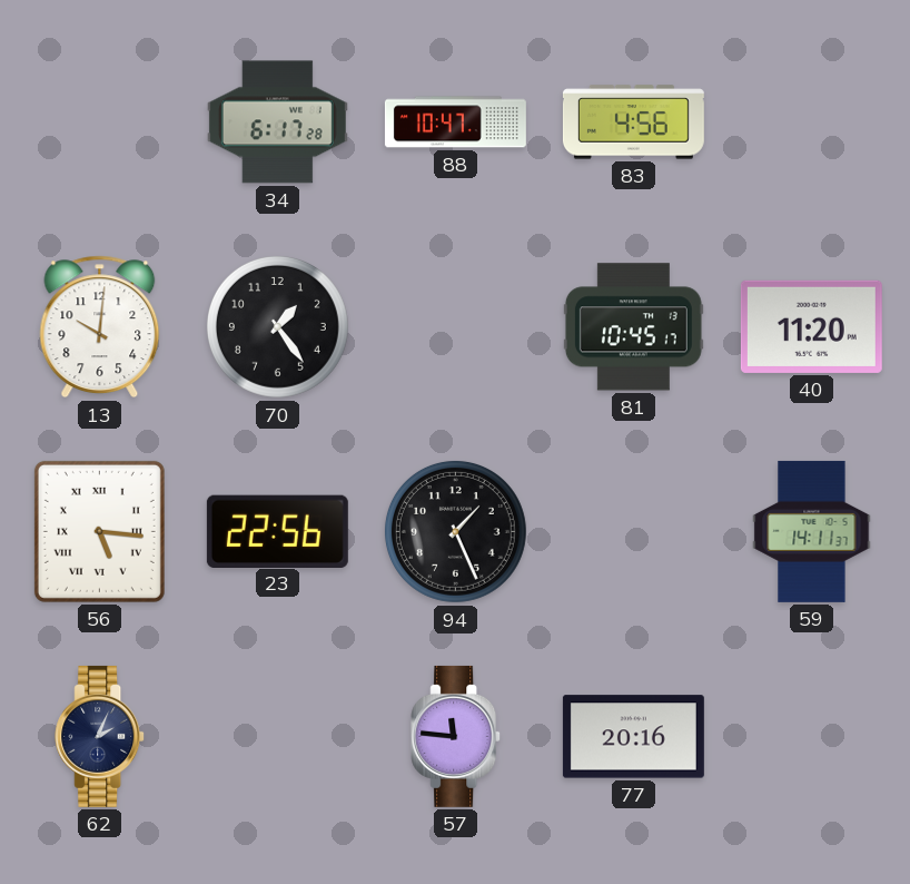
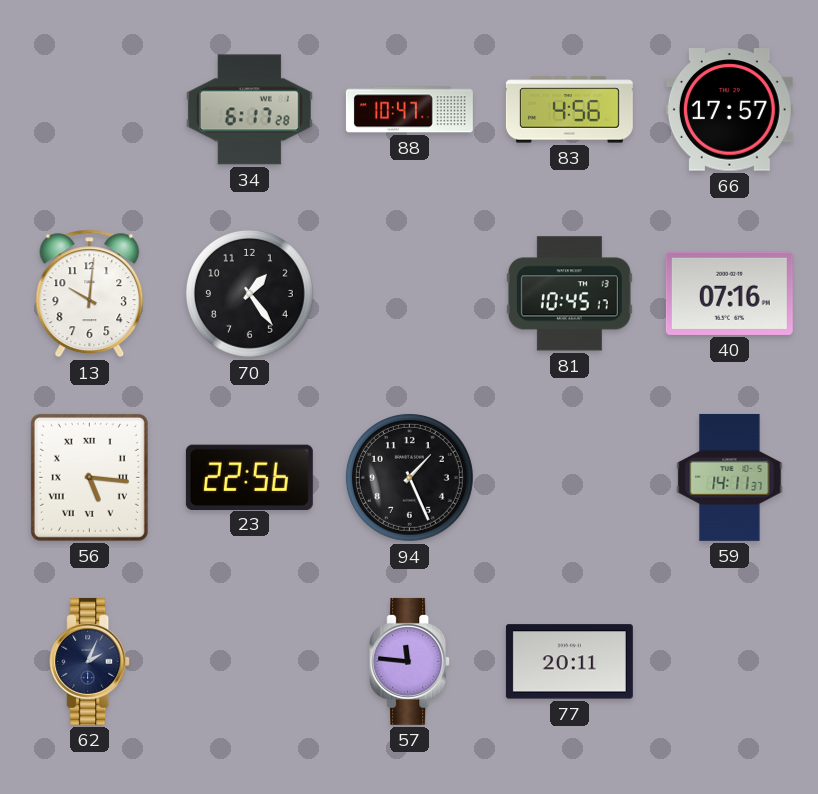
66: none -> 17:57
40: 11:20 -> 07:16
77: 20:16 -> 20:11
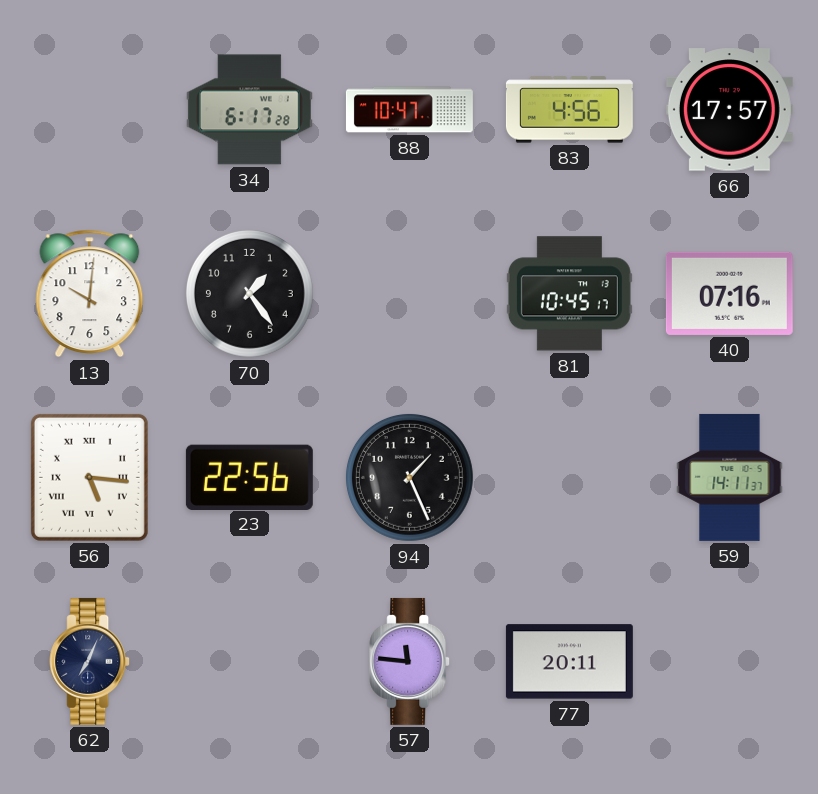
62: 2:04 -> 7:04
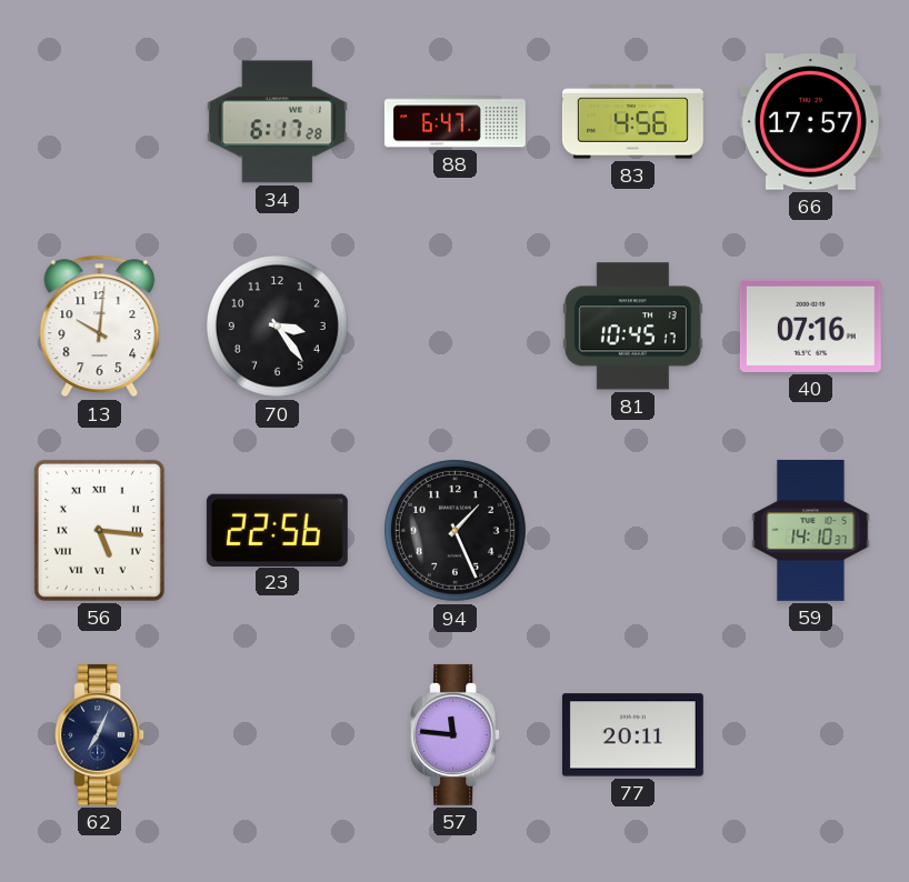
88: 10:47 -> 6:47
70: 1:24 -> 3:24
59: 14:11 -> 14:10
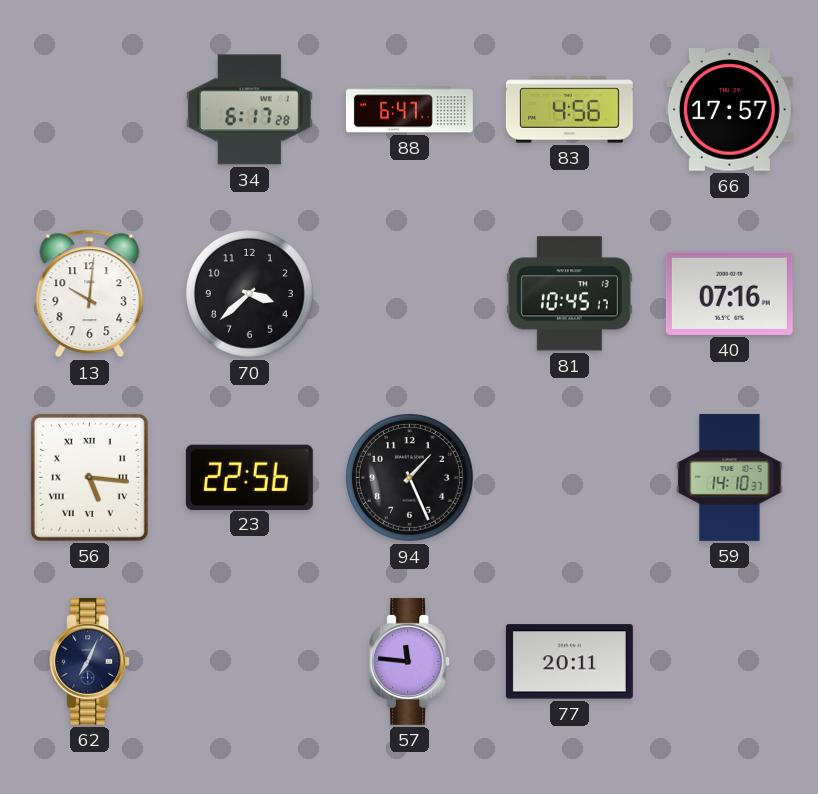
70: 3:24 -> 3:38
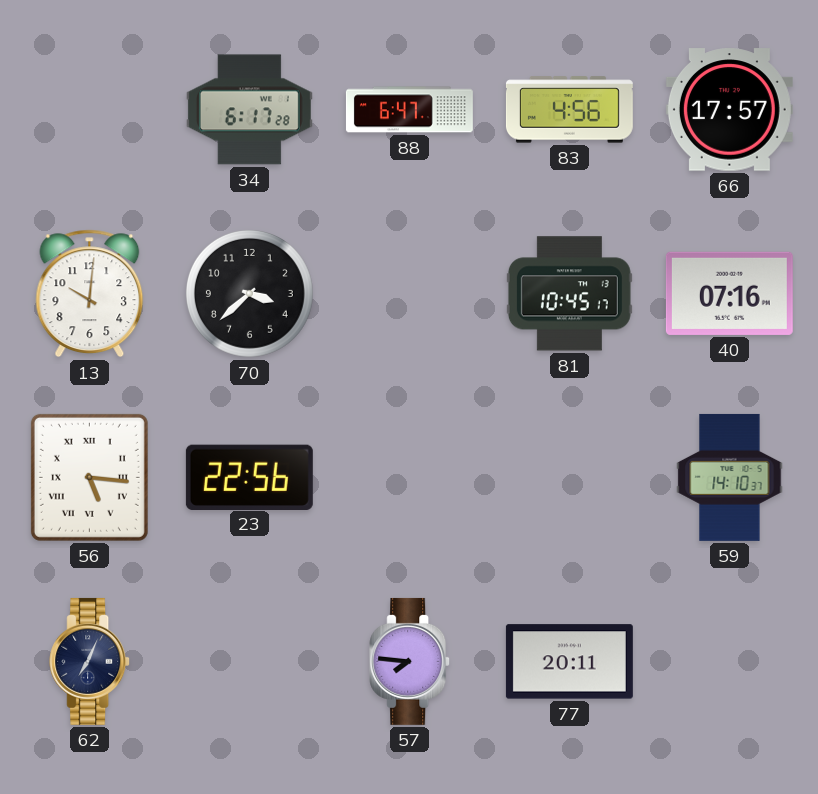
94: 1:26 -> none
57: 11:46 -> 7:46
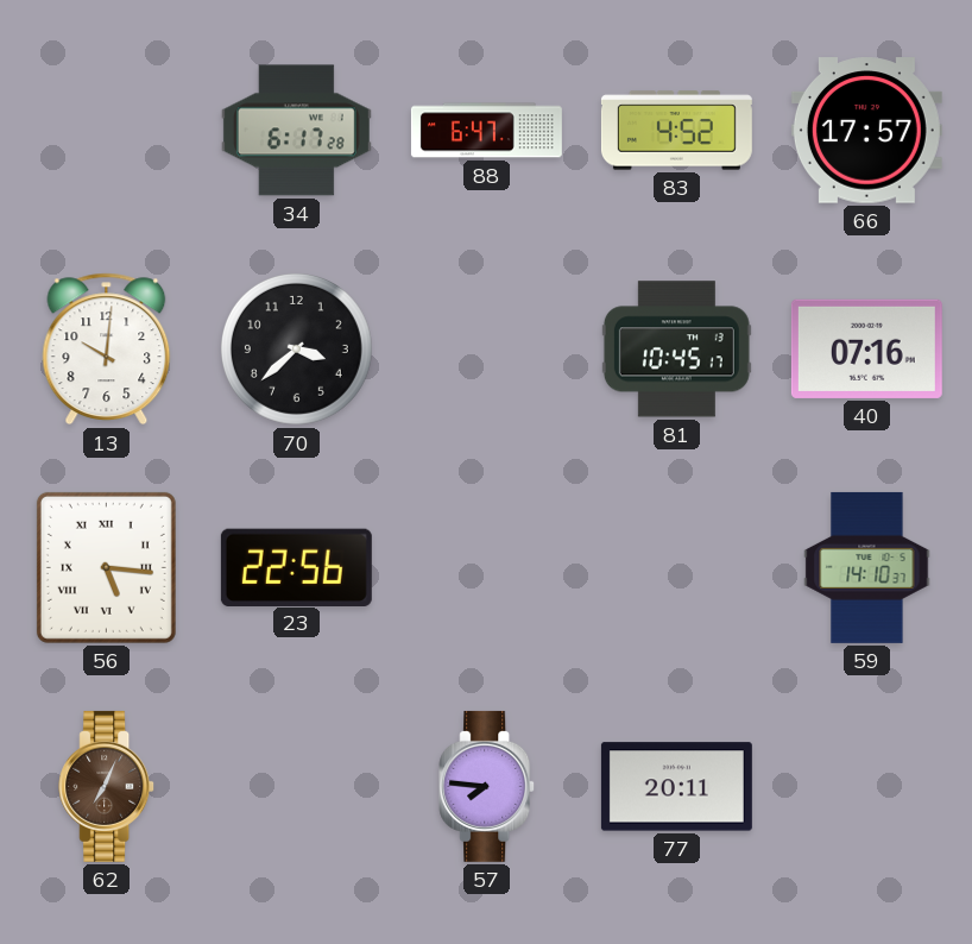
83: 4:56 -> 4:52
62 dial: navy -> brown
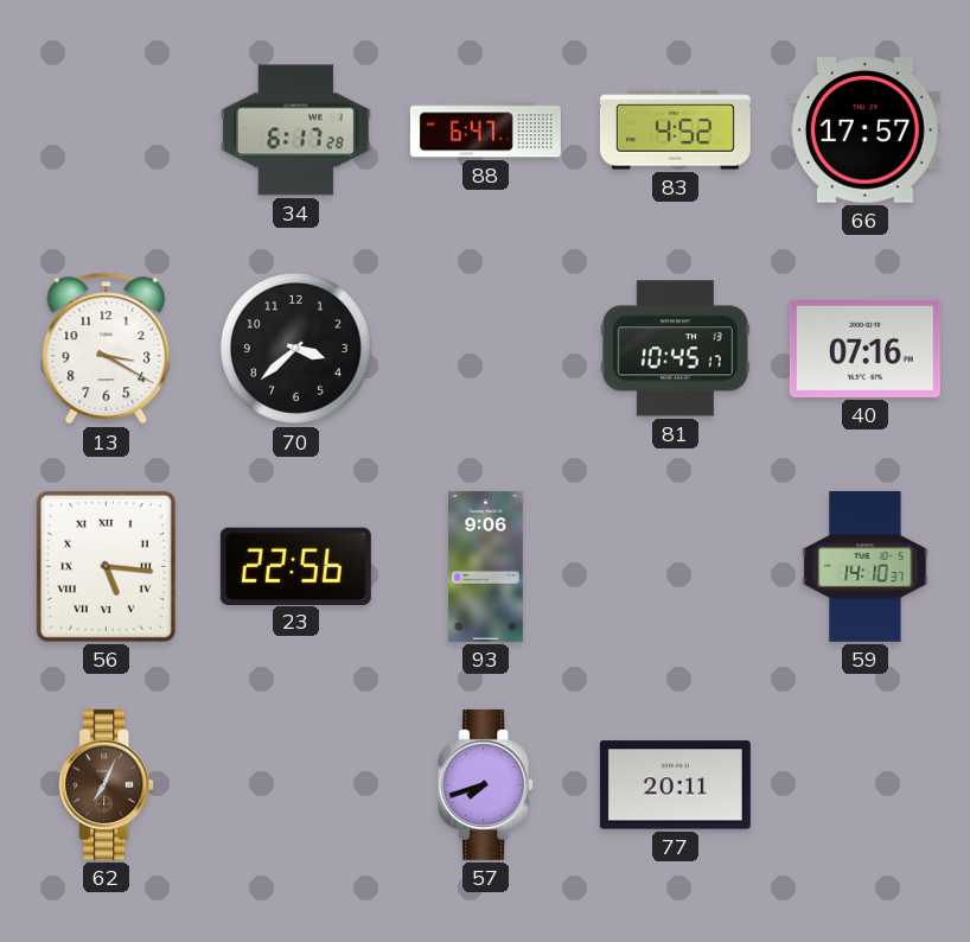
13: 10:01 -> 3:20
93: none -> 9:06
57: 7:46 -> 7:42
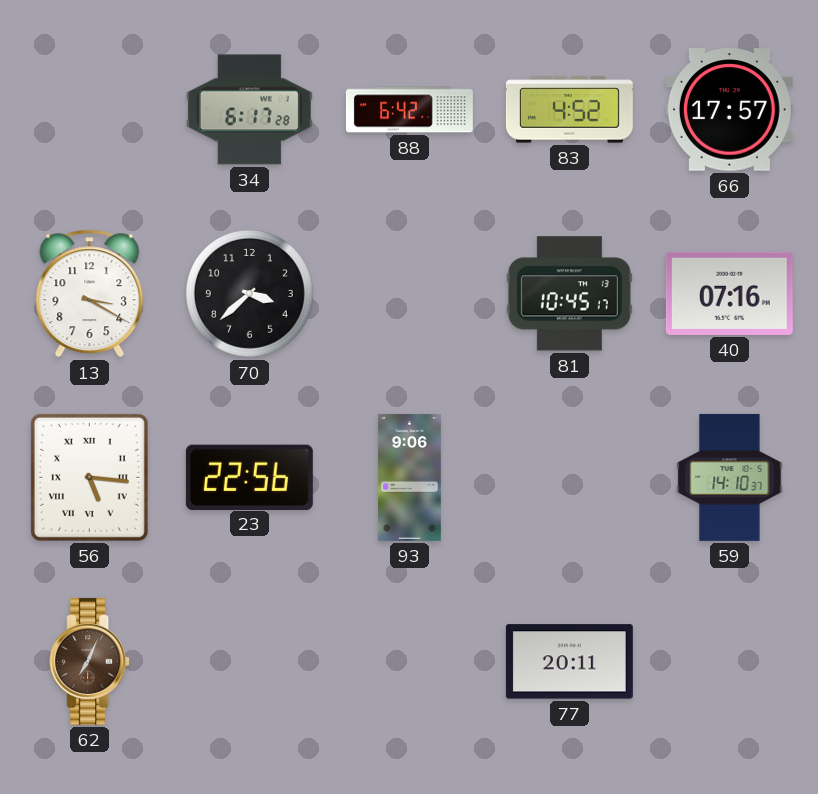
88: 6:47 -> 6:42
57: 7:42 -> none
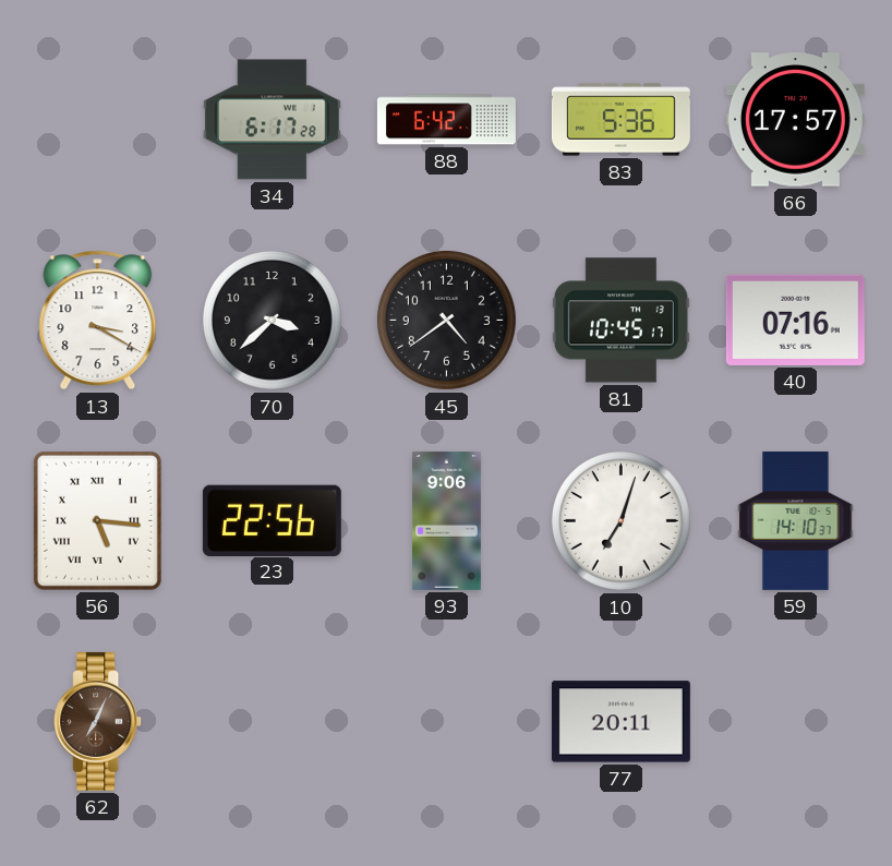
83: 4:52 -> 5:36
45: none -> 4:39
10: none -> 7:03
